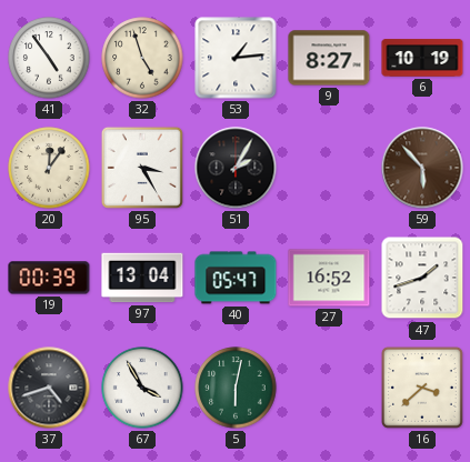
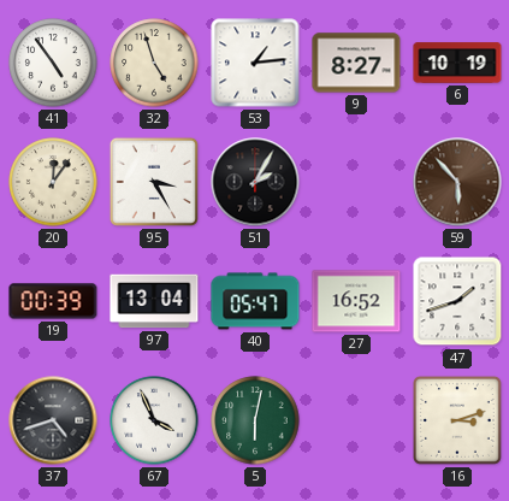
67: 3:55 -> 3:56
16: 3:38 -> 3:12
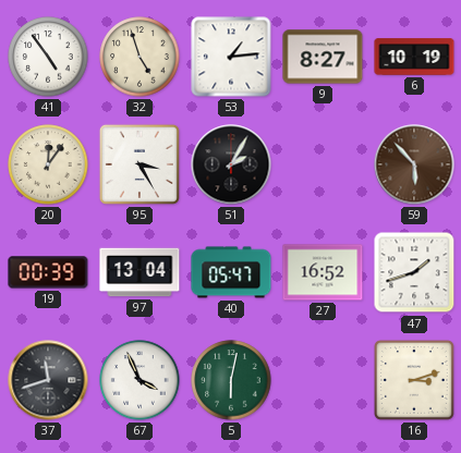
37: 4:42 -> 11:42
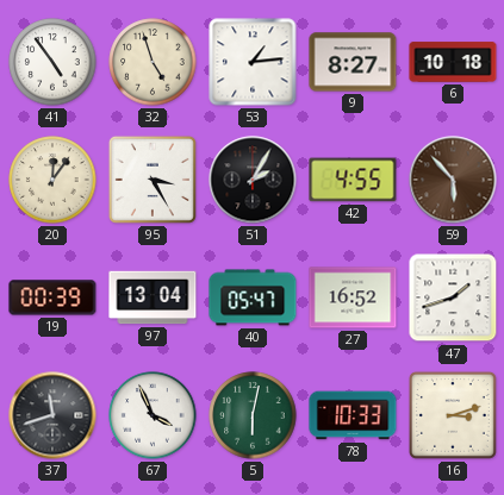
6: 10:19 -> 10:18
42: none -> 4:55
78: none -> 10:33
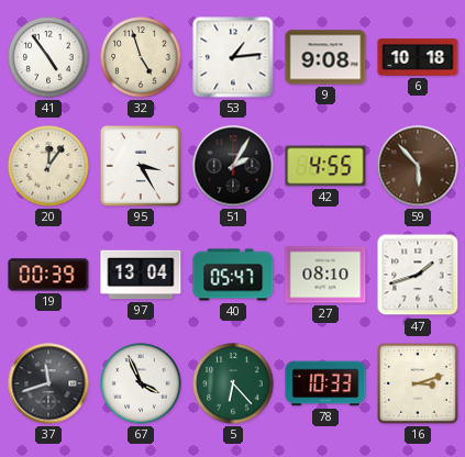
9: 8:27 -> 9:08
27: 16:52 -> 08:10
5: 6:02 -> 6:23
